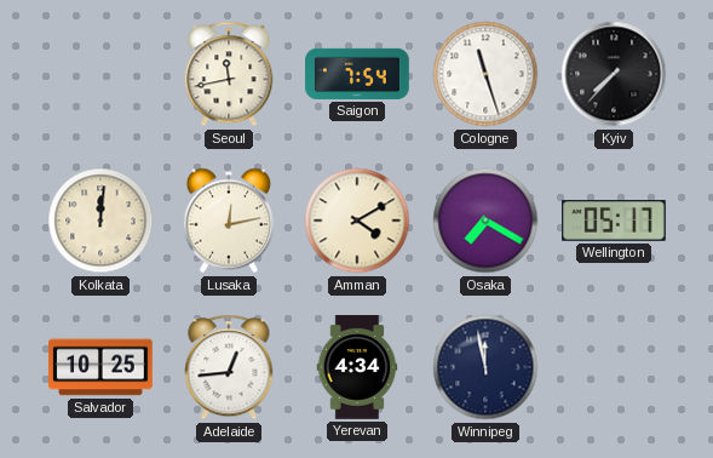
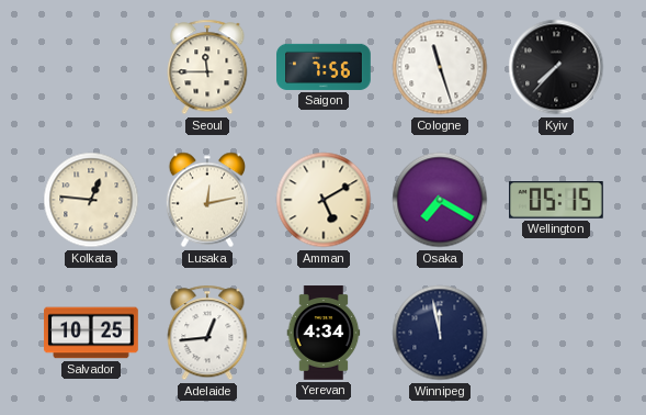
Seoul: 11:43 -> 11:45
Saigon: 7:54 -> 7:56
Kolkata: 12:01 -> 12:46
Amman: 4:10 -> 5:10
Wellington: 05:17 -> 05:15
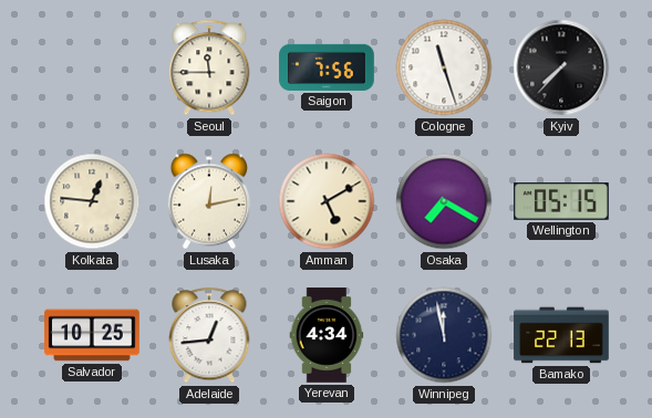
Bamako: none -> 22:13
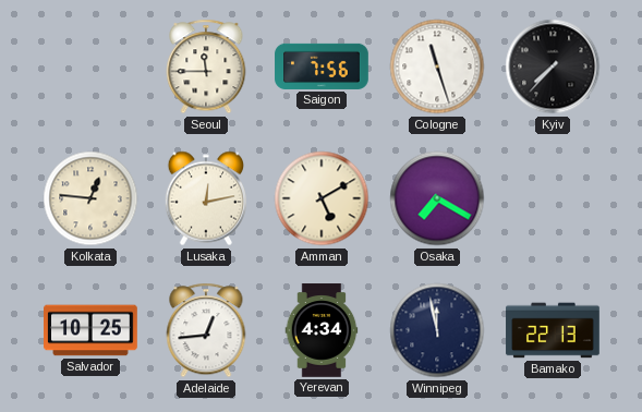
Wellington: 05:15 -> none
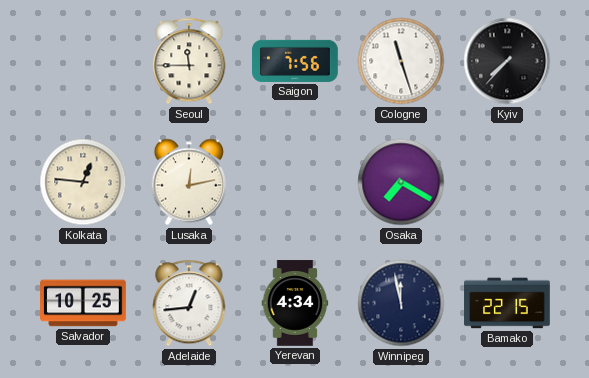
Amman: 5:10 -> none
Bamako: 22:13 -> 22:15
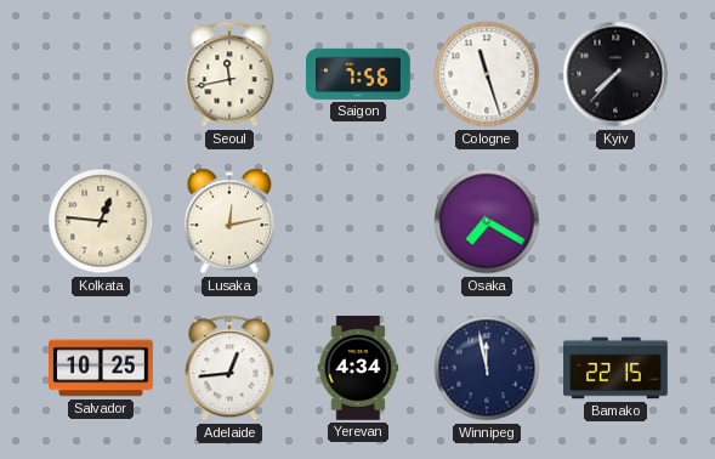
Seoul: 11:45 -> 11:43
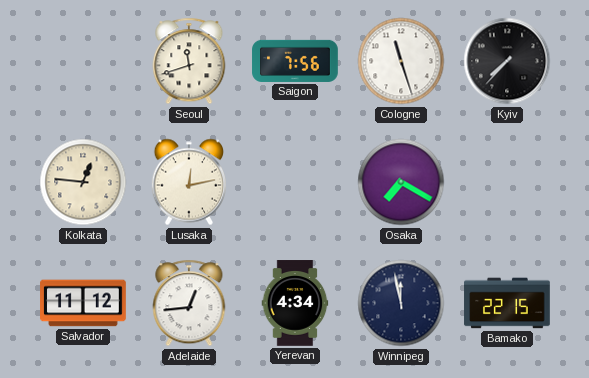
Seoul: 11:43 -> 11:42
Salvador: 10:25 -> 11:12
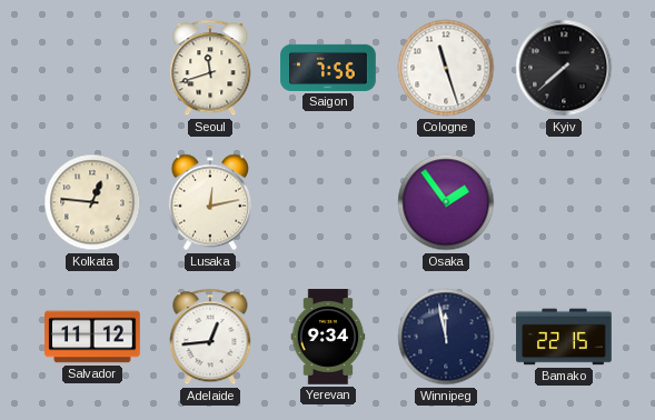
Kyiv: 7:37 -> 7:38
Osaka: 7:20 -> 1:54
Yerevan: 4:34 -> 9:34
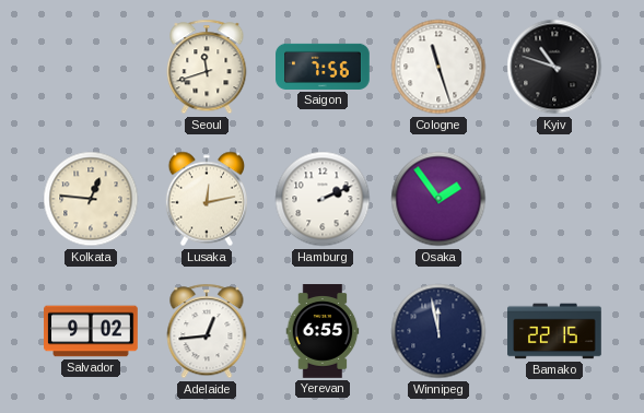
Kyiv: 7:38 -> 10:48
Hamburg: none -> 2:11
Salvador: 11:12 -> 9:02
Yerevan: 9:34 -> 6:55
